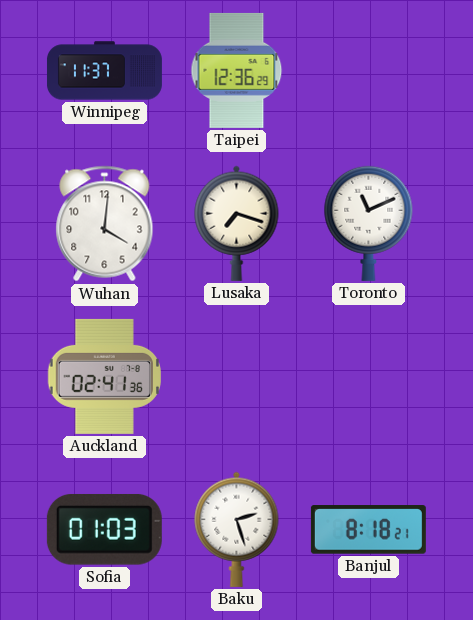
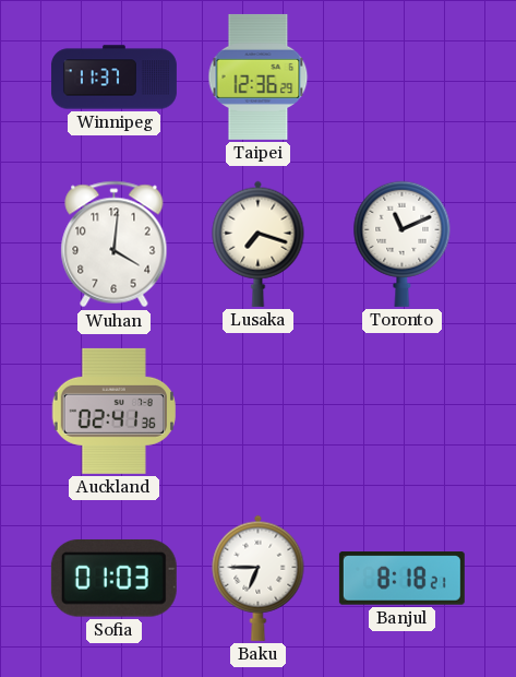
Baku: 2:27 -> 6:45
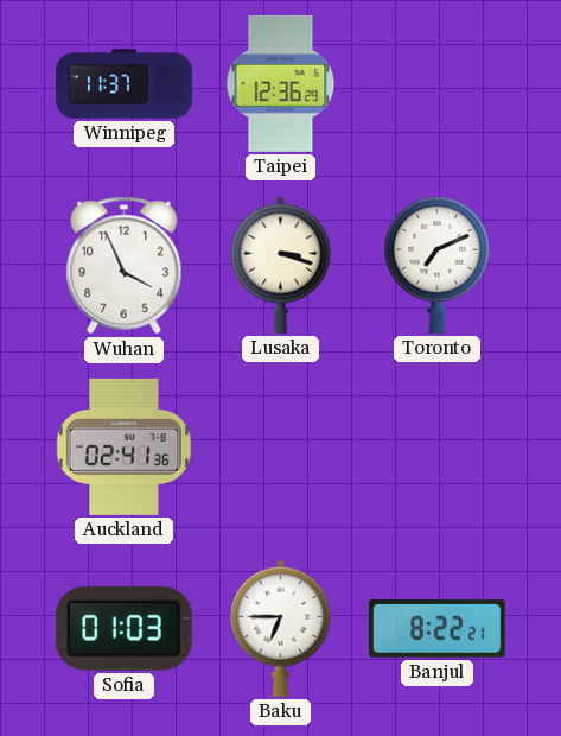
Wuhan: 4:01 -> 3:56
Lusaka: 7:18 -> 3:18
Toronto: 11:11 -> 7:11
Banjul: 8:18 -> 8:22
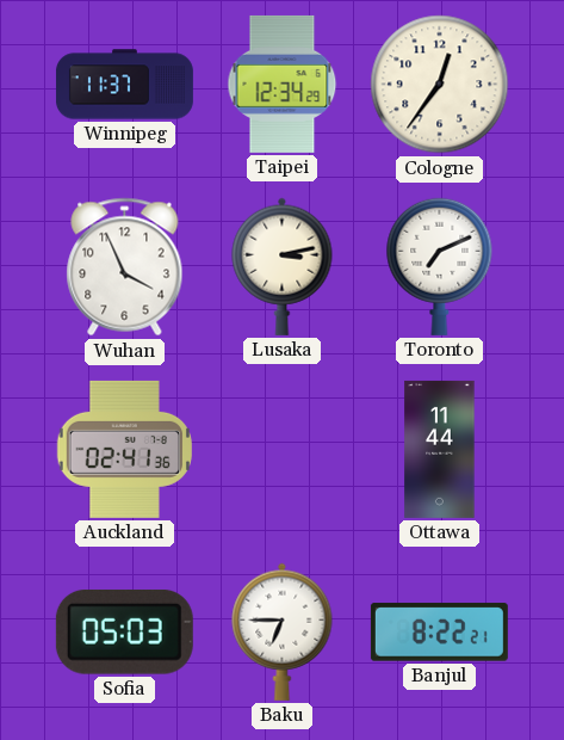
Taipei: 12:36 -> 12:34
Cologne: none -> 12:36
Lusaka: 3:18 -> 3:13
Ottawa: none -> 11:44
Sofia: 01:03 -> 05:03
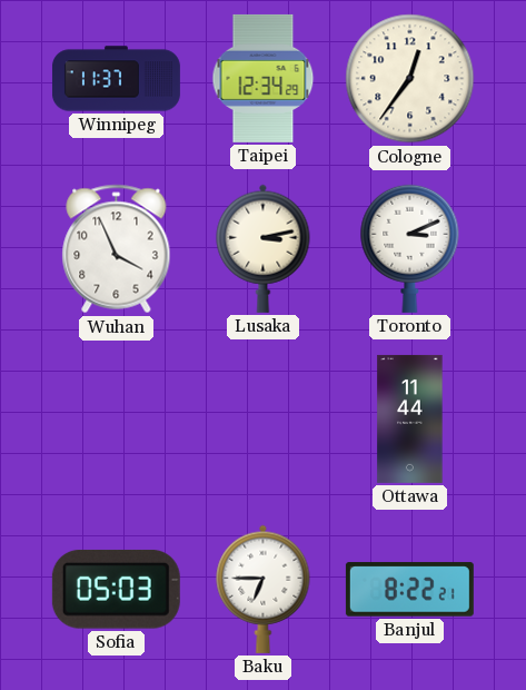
Toronto: 7:11 -> 3:11
Auckland: 02:41 -> none
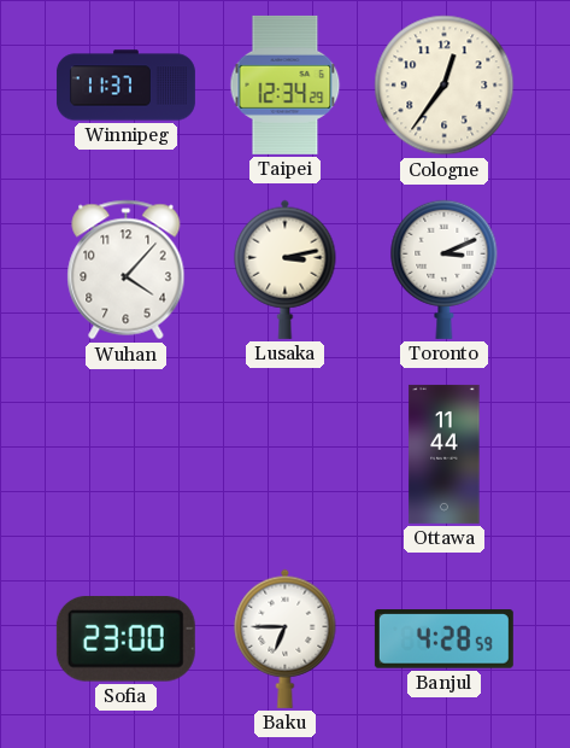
Wuhan: 3:56 -> 4:07
Sofia: 05:03 -> 23:00
Banjul: 8:22 -> 4:28
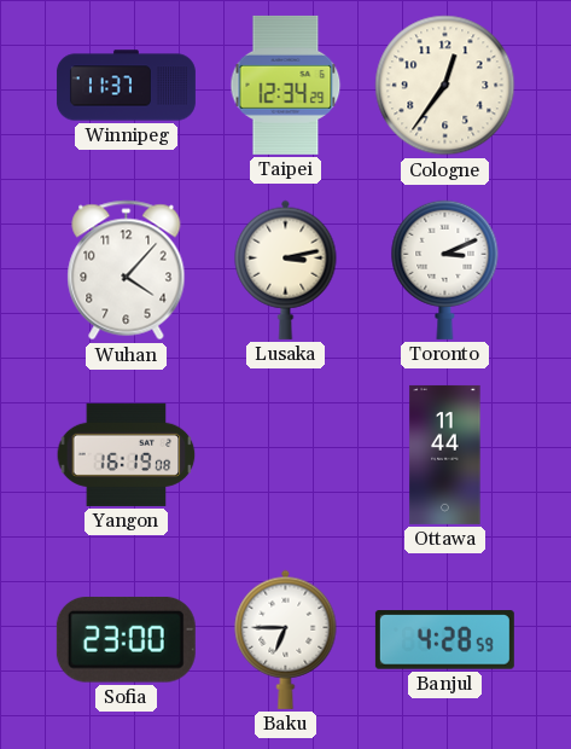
Yangon: none -> 16:19
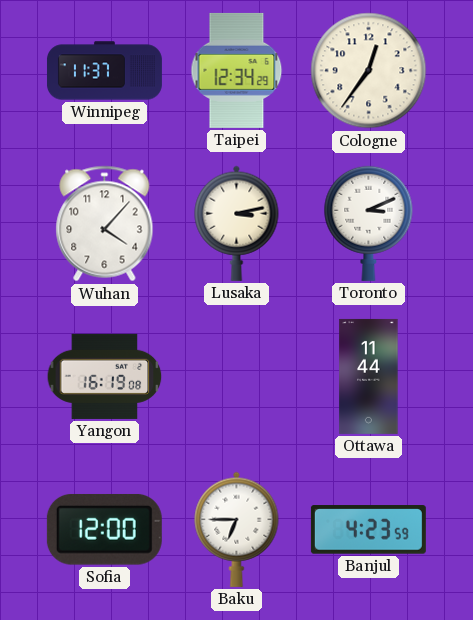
Sofia: 23:00 -> 12:00
Banjul: 4:28 -> 4:23
